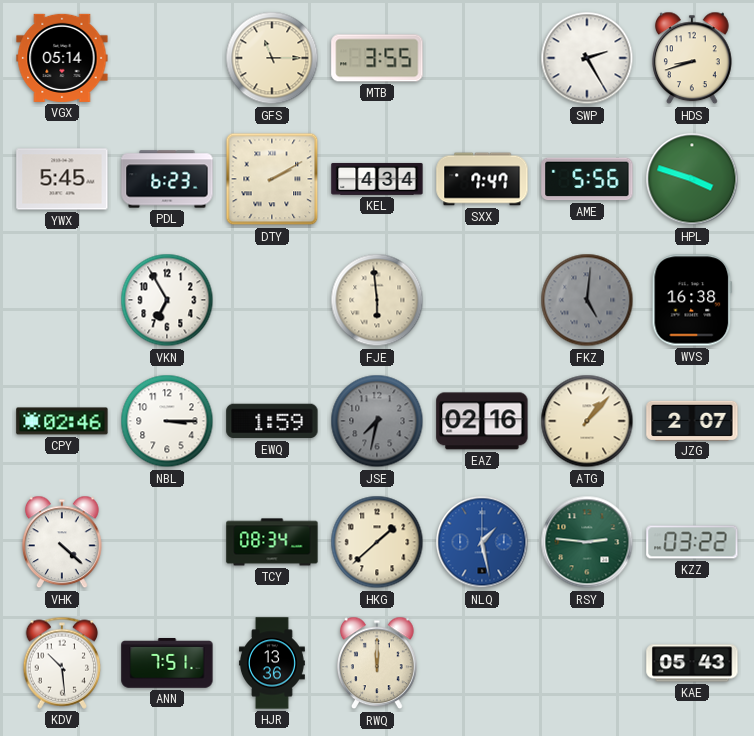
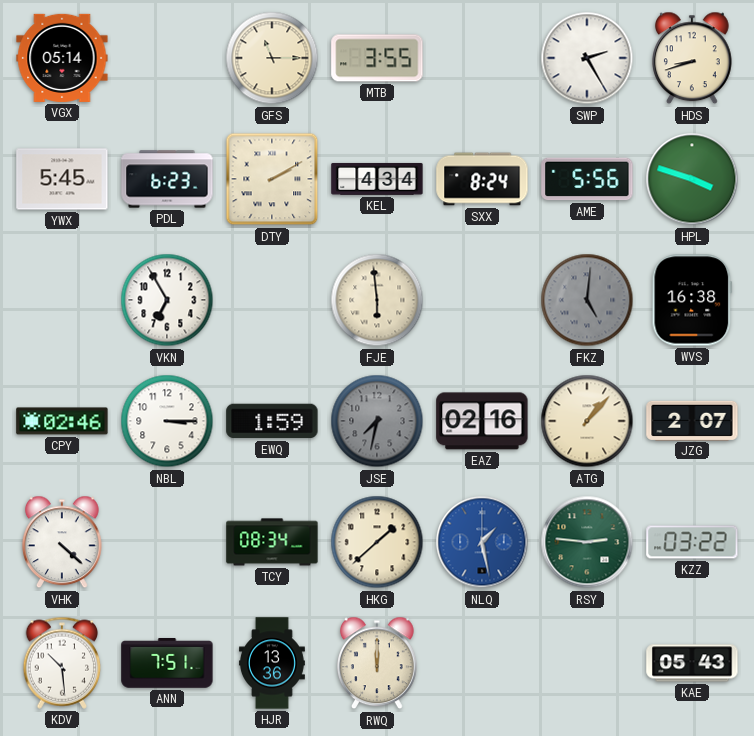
SXX: 7:47 -> 8:24
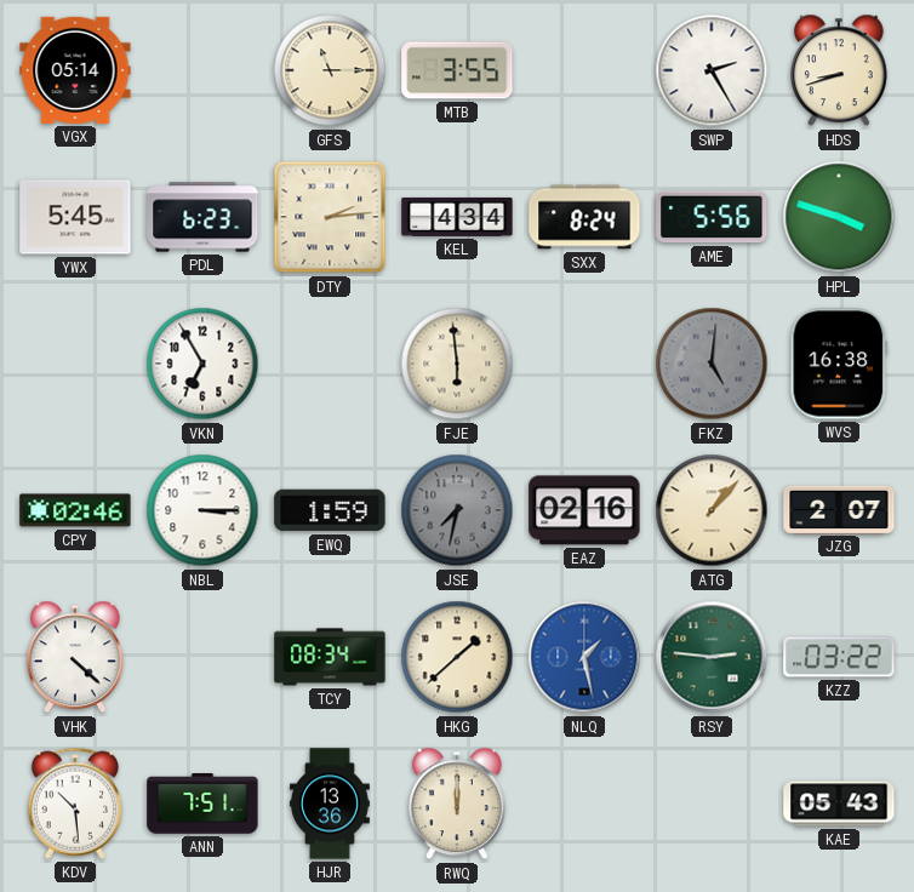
DTY: 2:10 -> 2:14
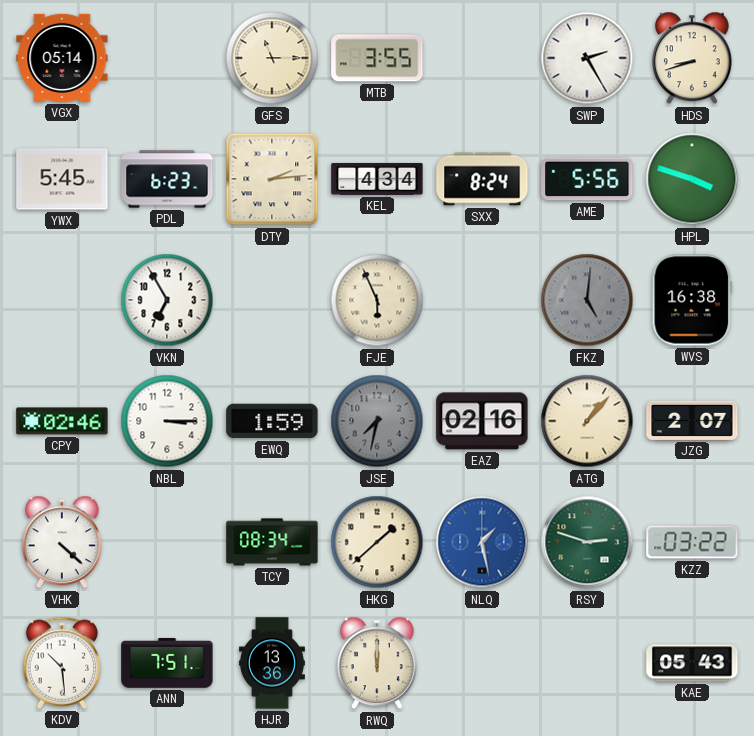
FJE: 5:59 -> 5:56
RSY: 2:46 -> 2:48
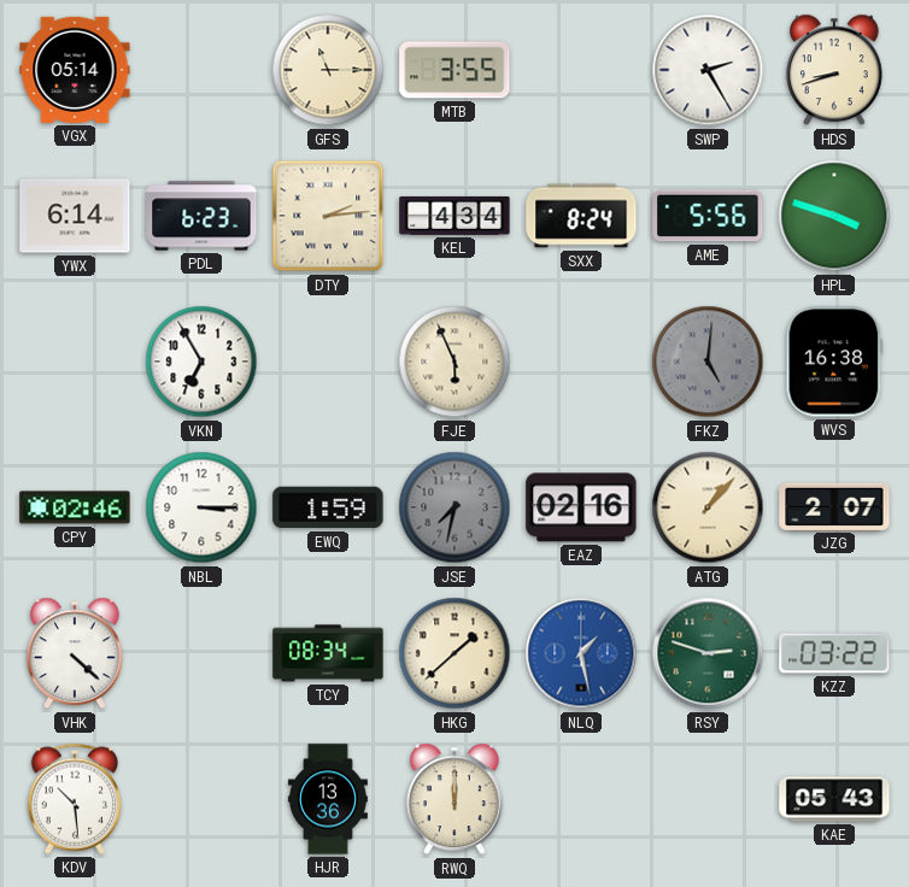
YWX: 5:45 -> 6:14
ANN: 7:51 -> none
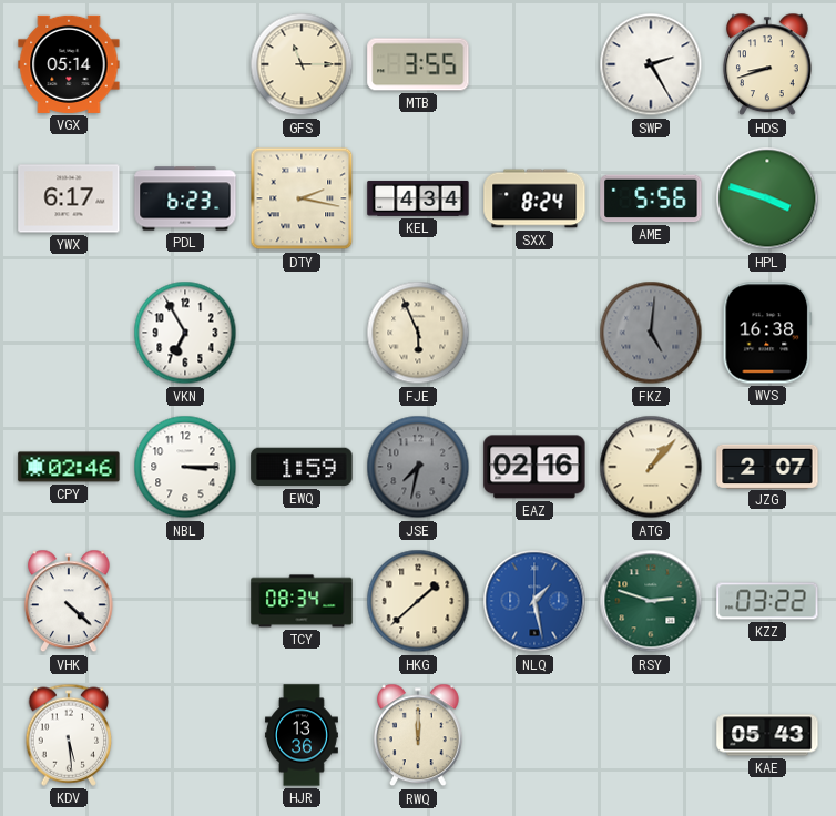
YWX: 6:14 -> 6:17
DTY: 2:14 -> 2:17
KDV: 10:29 -> 5:29
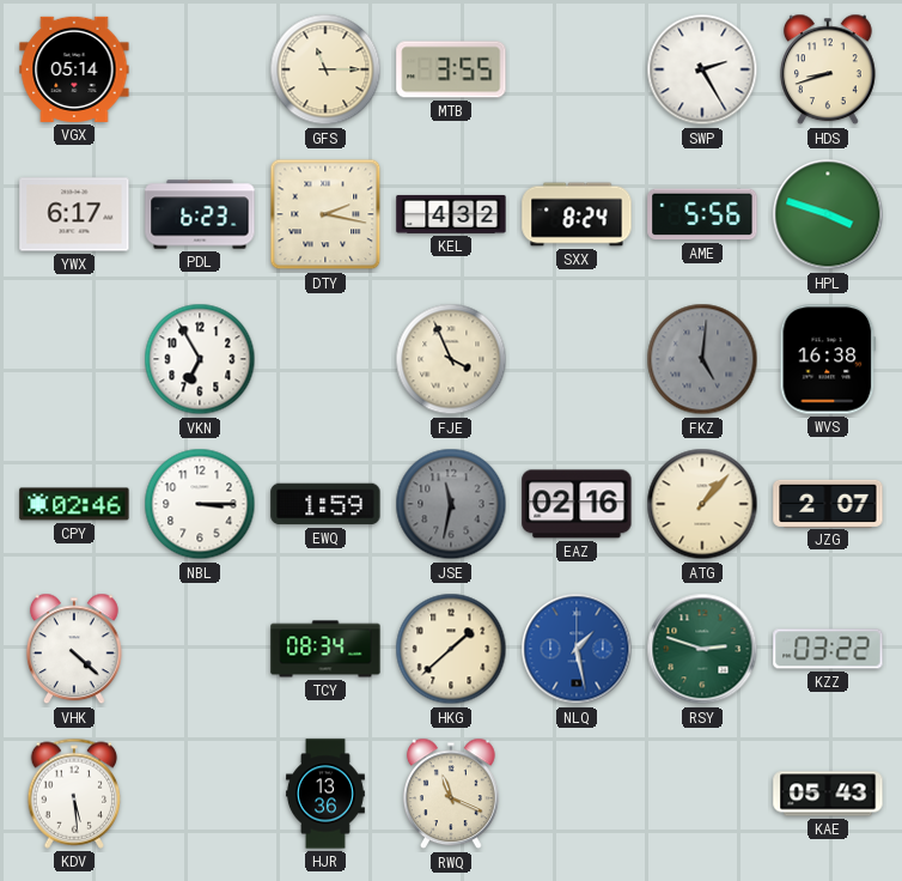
KEL: 4:34 -> 4:32
FJE: 5:56 -> 3:56
JSE: 7:32 -> 11:32
RWQ: 12:00 -> 11:19
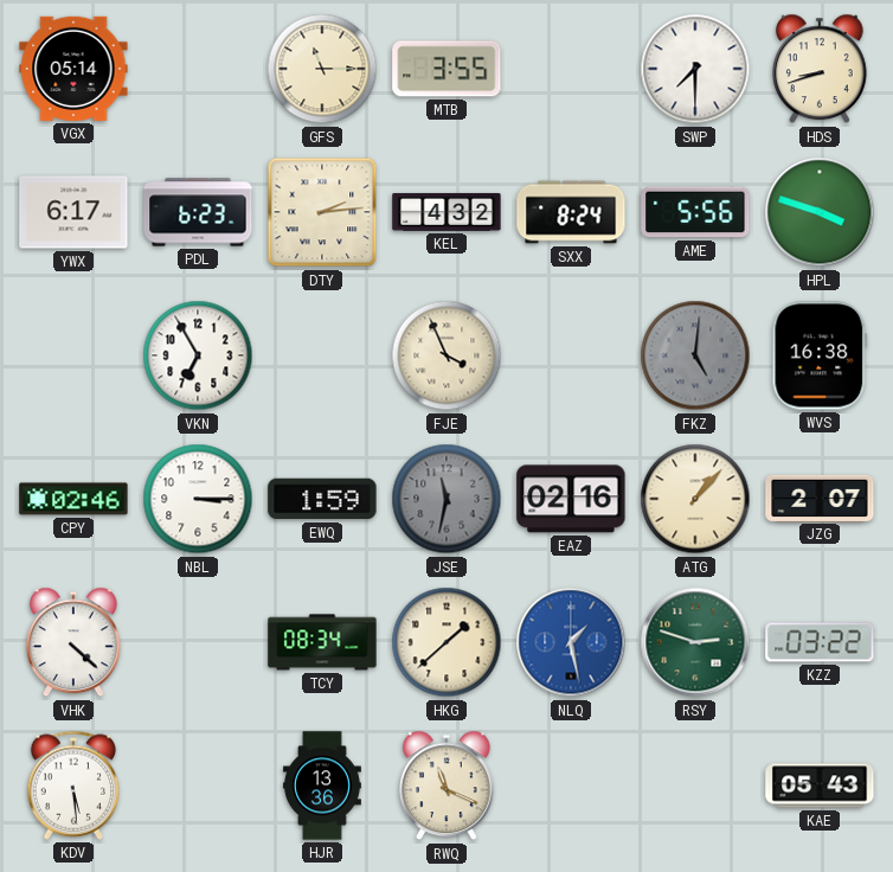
SWP: 2:25 -> 7:30
DTY: 2:17 -> 2:14
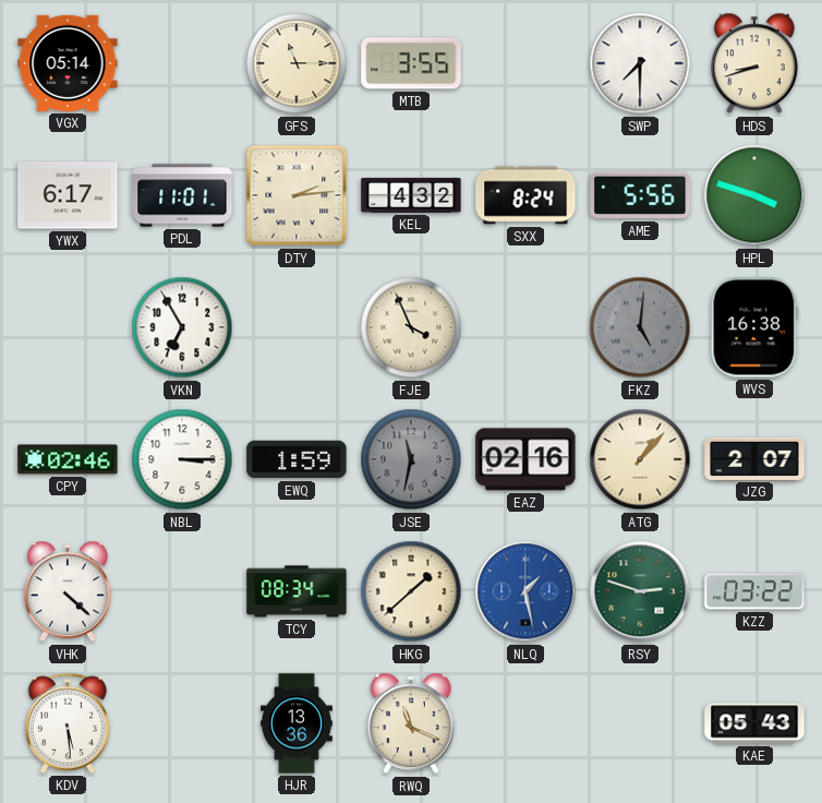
PDL: 6:23 -> 11:01
